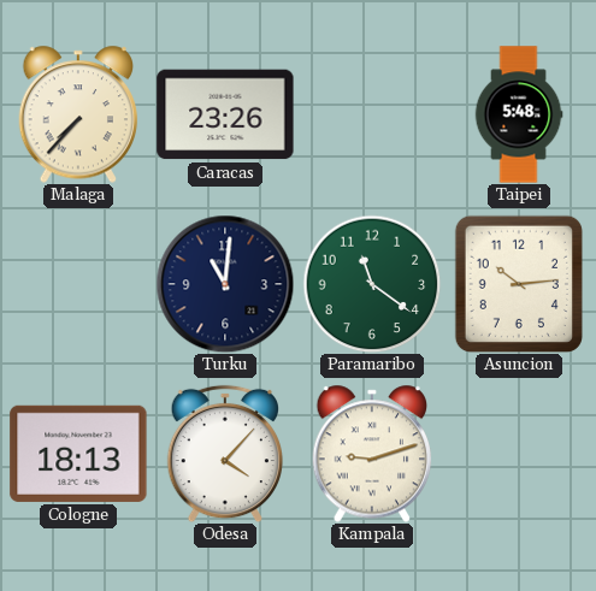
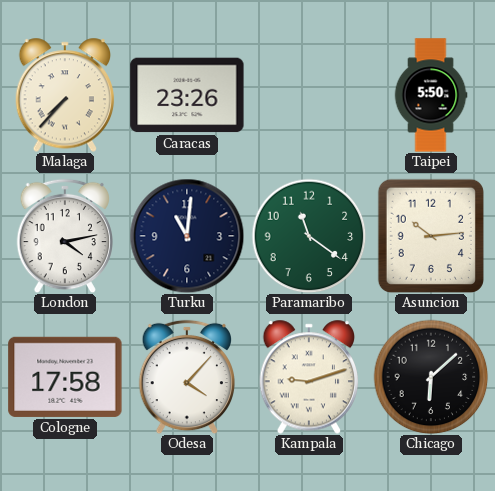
Taipei: 5:48 -> 5:50
London: none -> 4:13
Cologne: 18:13 -> 17:58
Chicago: none -> 6:08
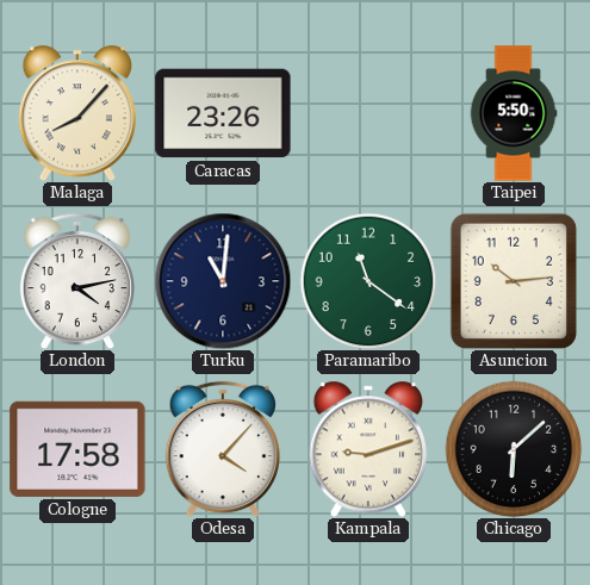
Malaga: 7:37 -> 8:07
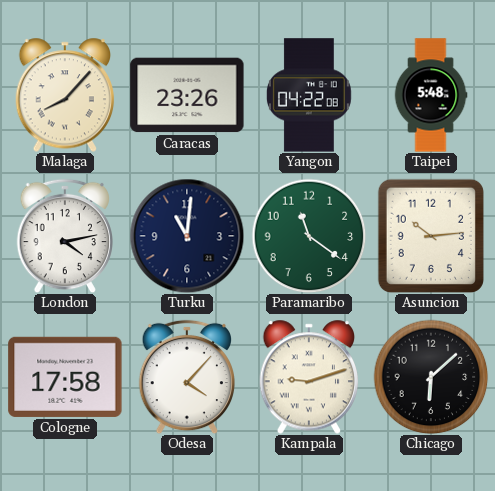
Yangon: none -> 04:22
Taipei: 5:50 -> 5:48
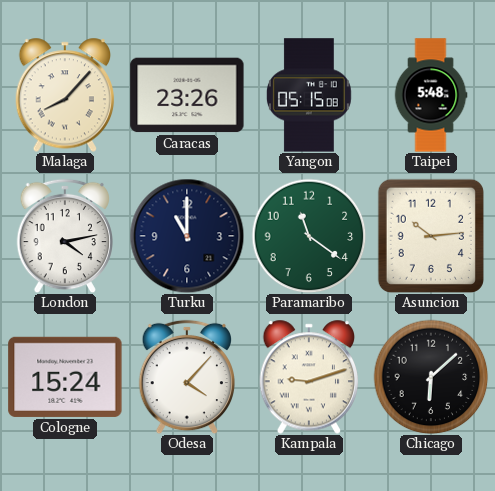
Yangon: 04:22 -> 05:15
Turku: 11:01 -> 11:00
Cologne: 17:58 -> 15:24
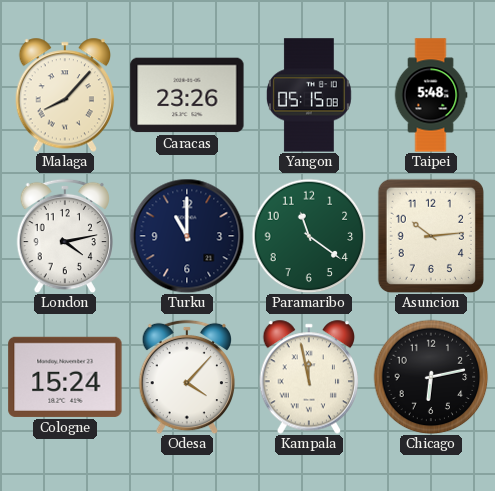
Kampala: 9:12 -> 11:58
Chicago: 6:08 -> 6:13
